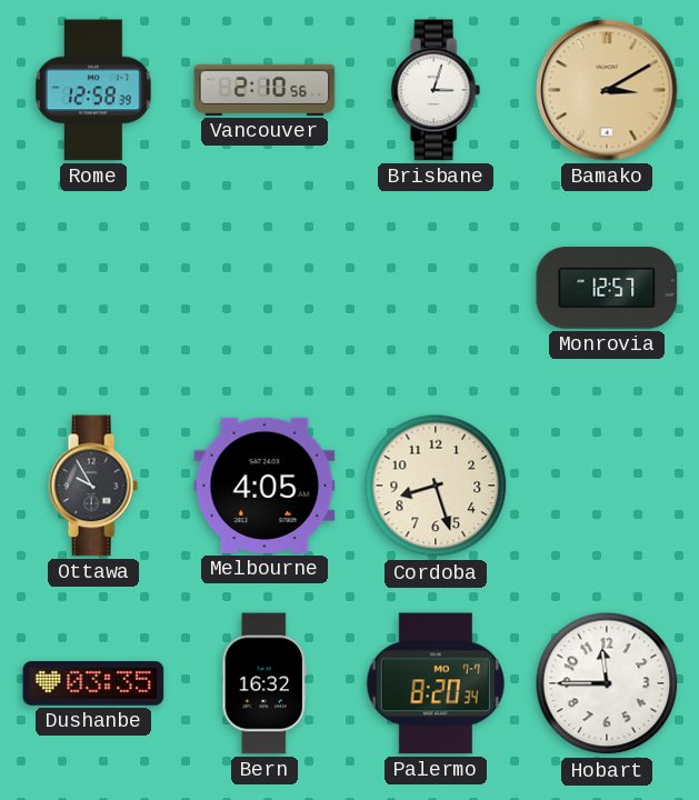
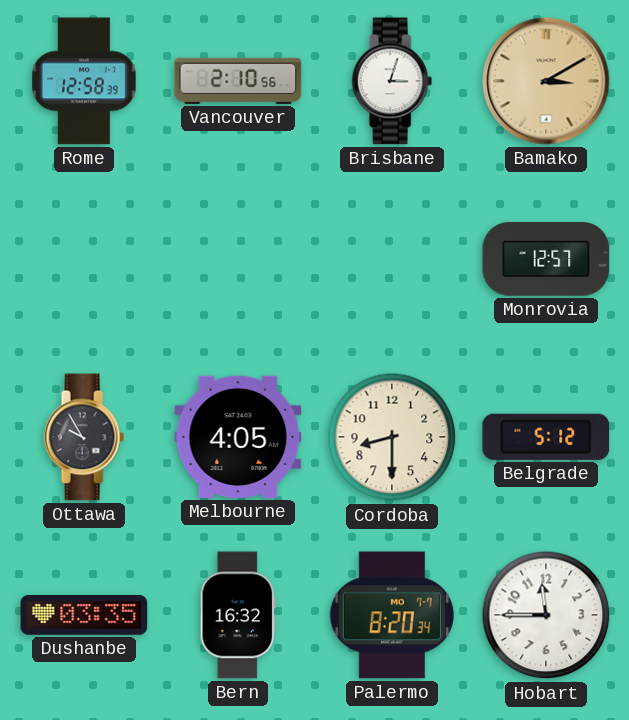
Cordoba: 8:27 -> 8:30
Belgrade: none -> 5:12
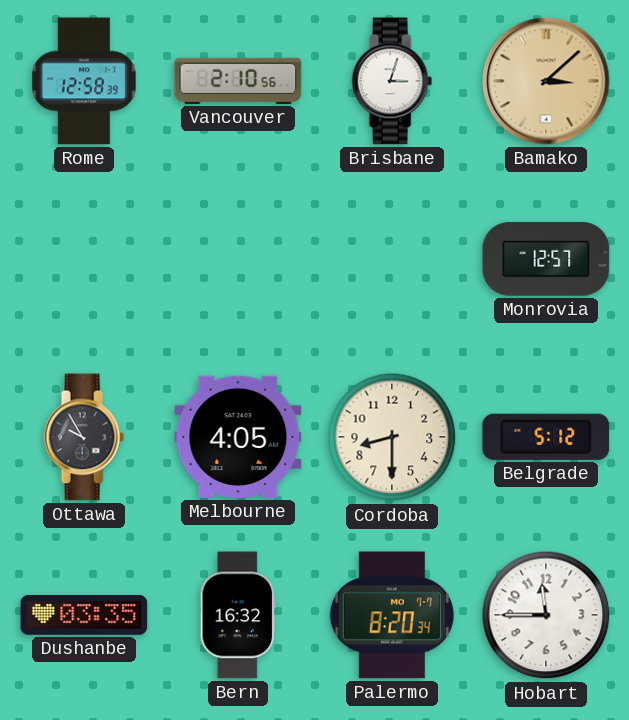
Bamako: 3:10 -> 3:08
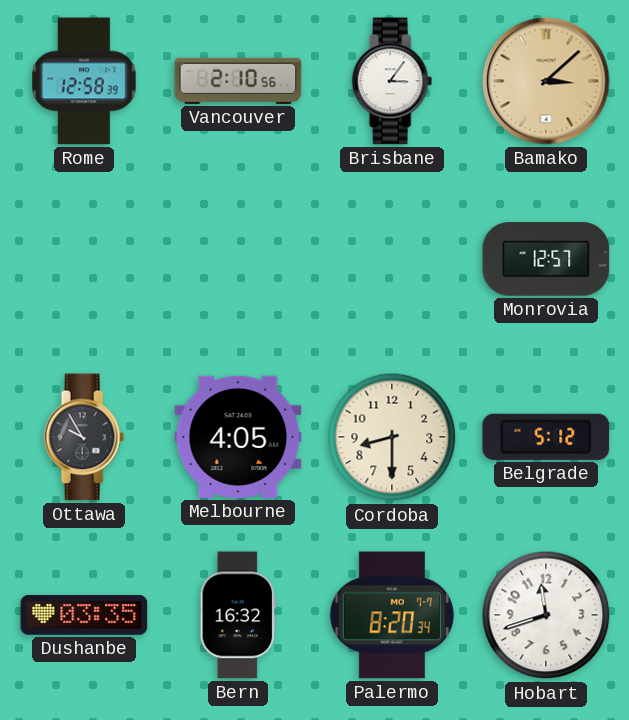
Brisbane: 3:03 -> 3:06
Hobart: 11:45 -> 11:42
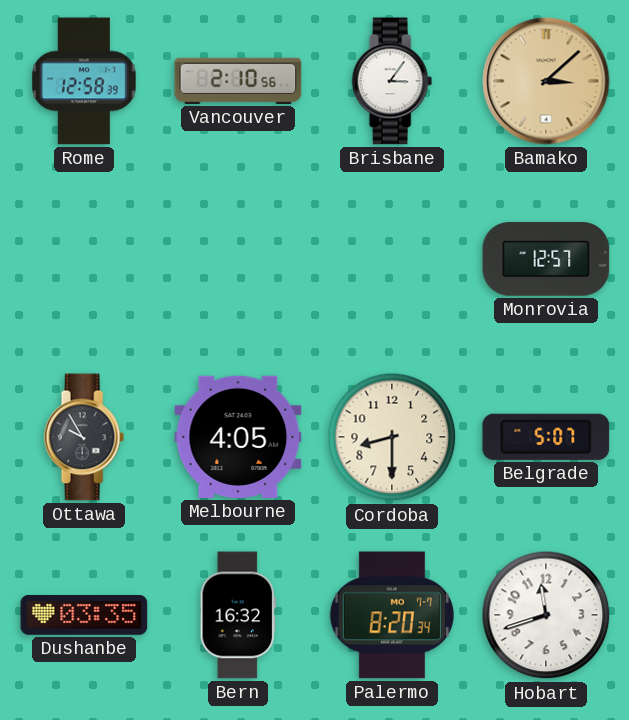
Belgrade: 5:12 -> 5:07
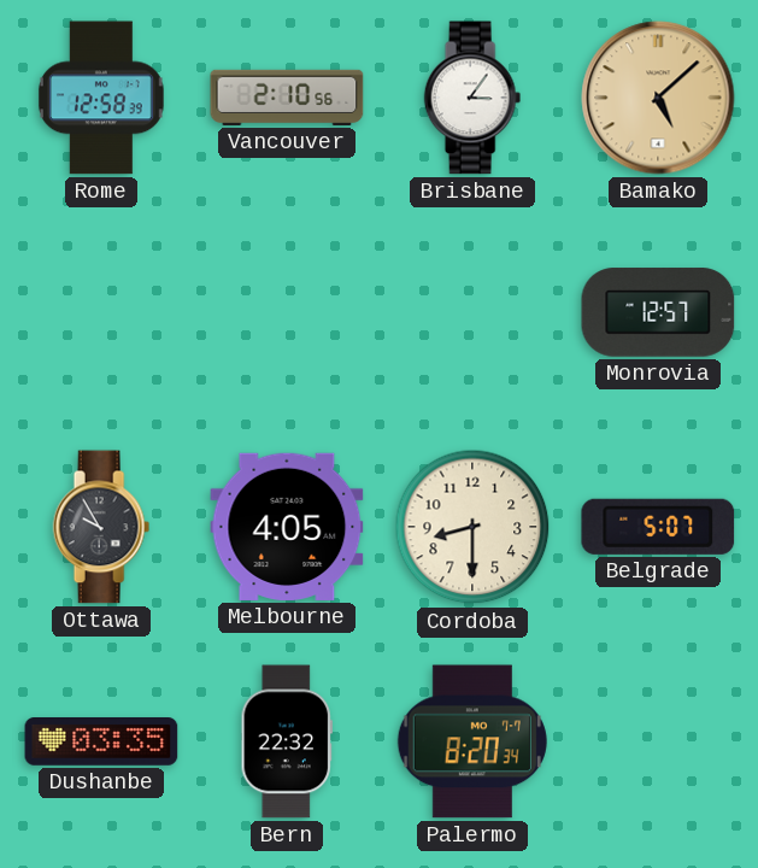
Bamako: 3:08 -> 5:08
Bern: 16:32 -> 22:32
Hobart: 11:42 -> none
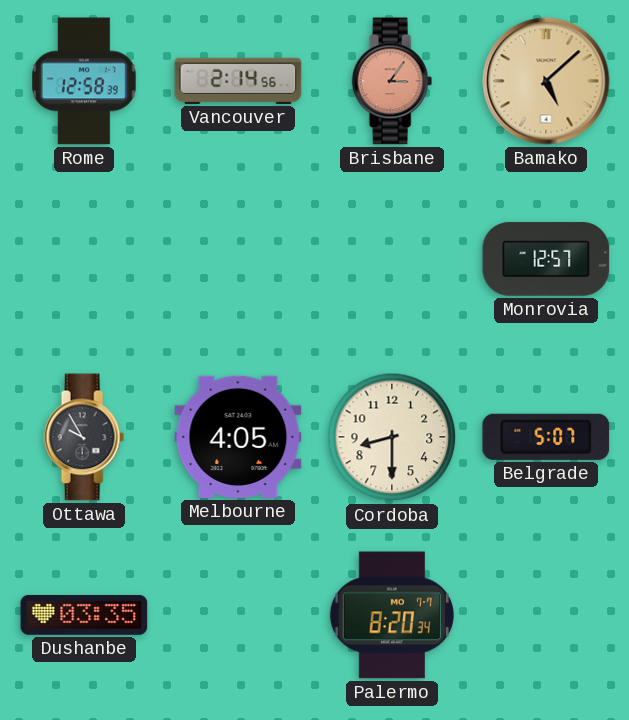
Vancouver: 2:10 -> 2:14
Brisbane dial: white -> salmon
Bern: 22:32 -> none
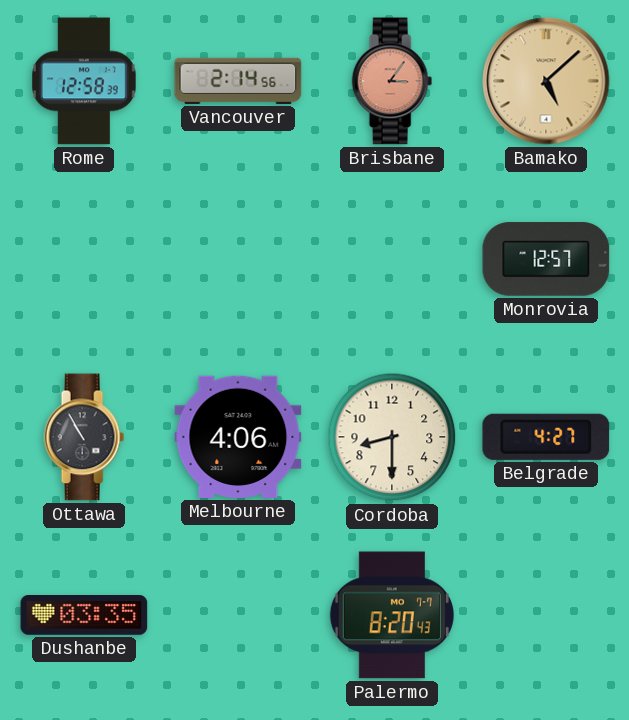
Ottawa: 9:55 -> 10:55
Melbourne: 4:05 -> 4:06
Belgrade: 5:07 -> 4:27
Palermo: 8:20:34 -> 8:20:43
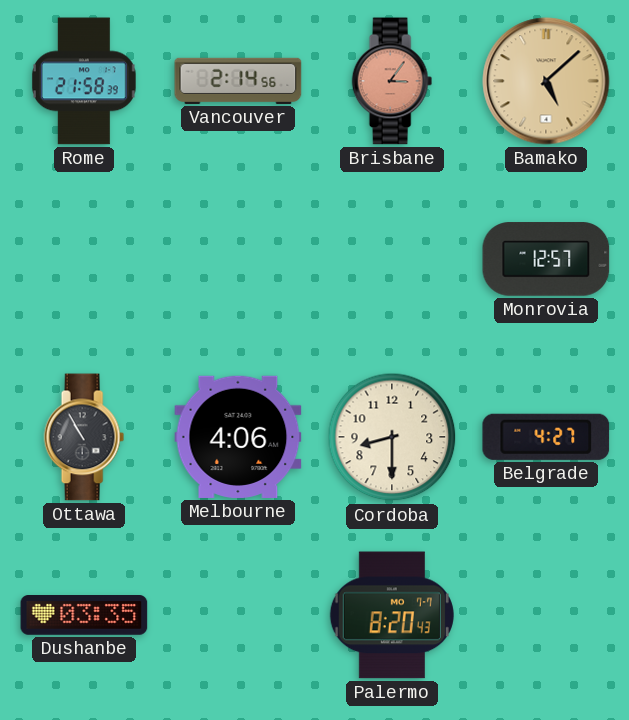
Rome: 12:58 -> 21:58
